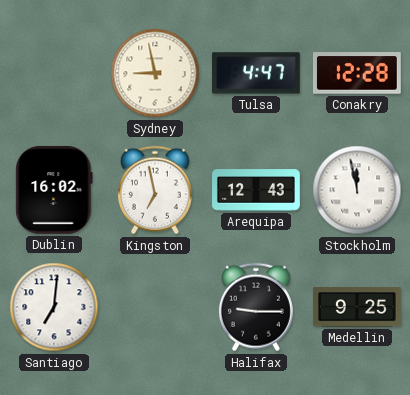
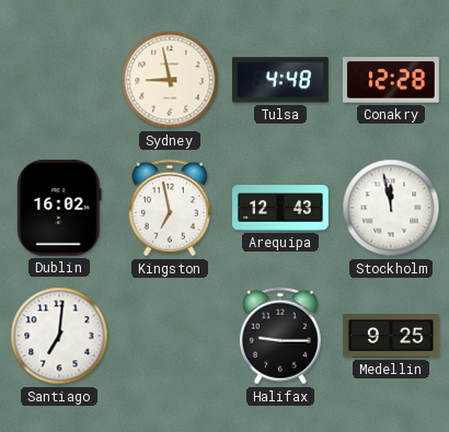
Tulsa: 4:47 -> 4:48
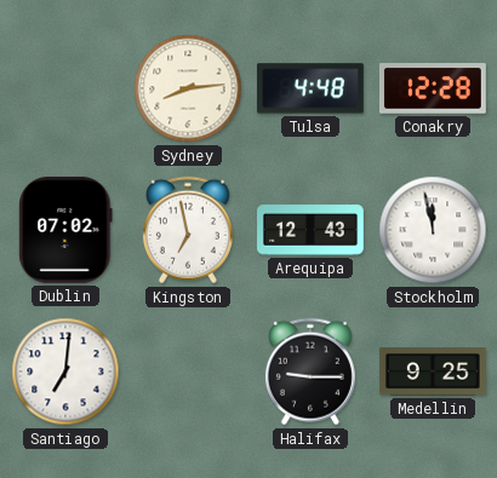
Sydney: 8:58 -> 8:14
Dublin: 16:02 -> 07:02
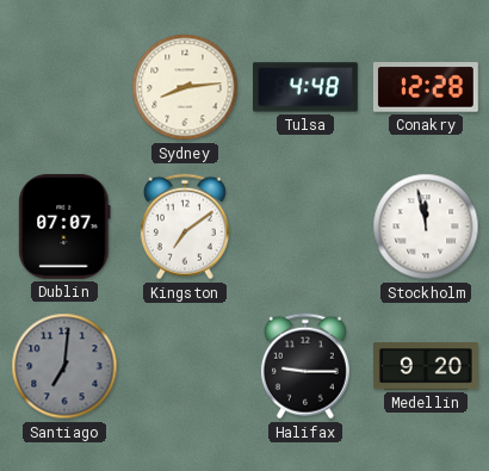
Dublin: 07:02 -> 07:07
Kingston: 6:58 -> 7:09
Arequipa: 12:43 -> none
Santiago dial: white -> grey
Medellin: 9:25 -> 9:20
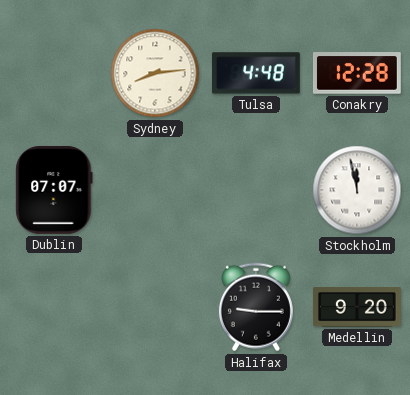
Kingston: 7:09 -> none
Santiago: 7:01 -> none
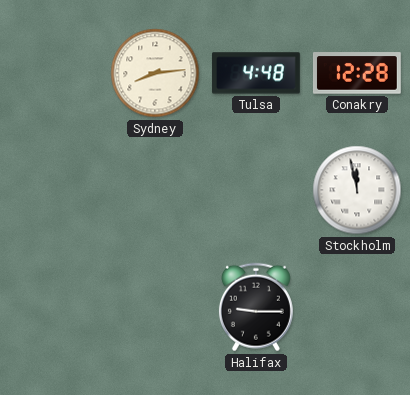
Dublin: 07:07 -> none
Medellin: 9:20 -> none
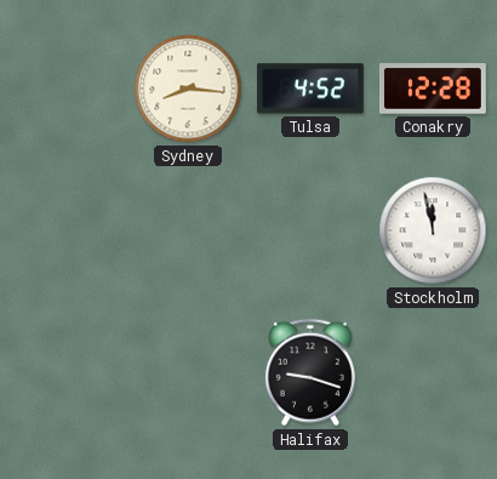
Sydney: 8:14 -> 8:16
Tulsa: 4:48 -> 4:52
Halifax: 9:15 -> 9:18
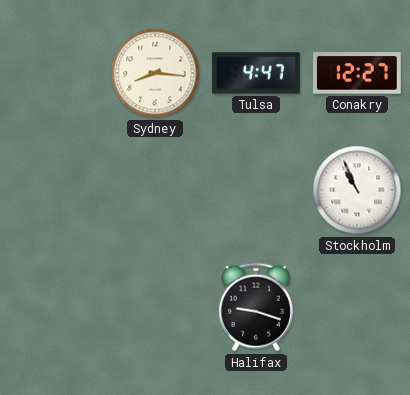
Tulsa: 4:52 -> 4:47
Conakry: 12:28 -> 12:27
Stockholm: 11:58 -> 10:56
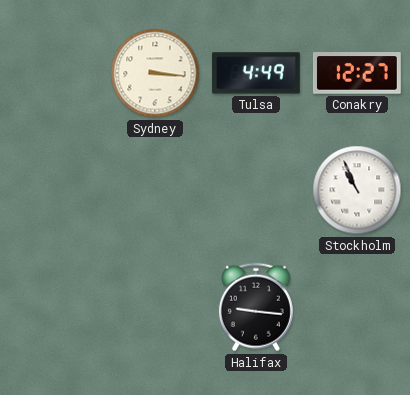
Sydney: 8:16 -> 3:16
Tulsa: 4:47 -> 4:49
Halifax: 9:18 -> 9:16
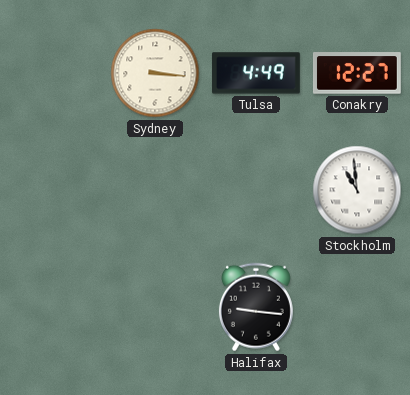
Stockholm: 10:56 -> 10:59
